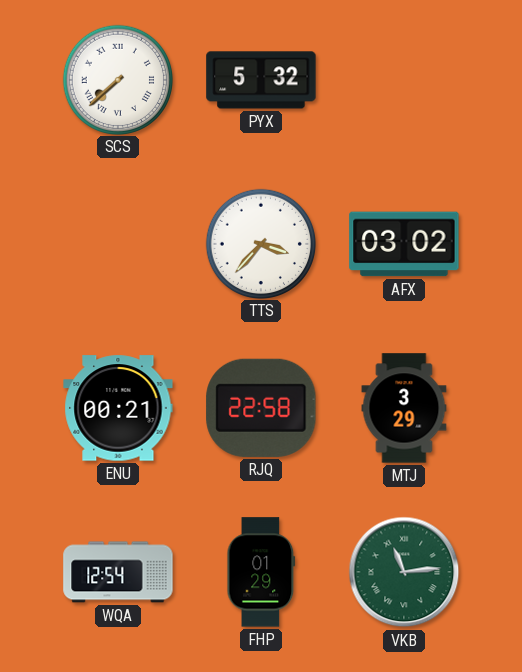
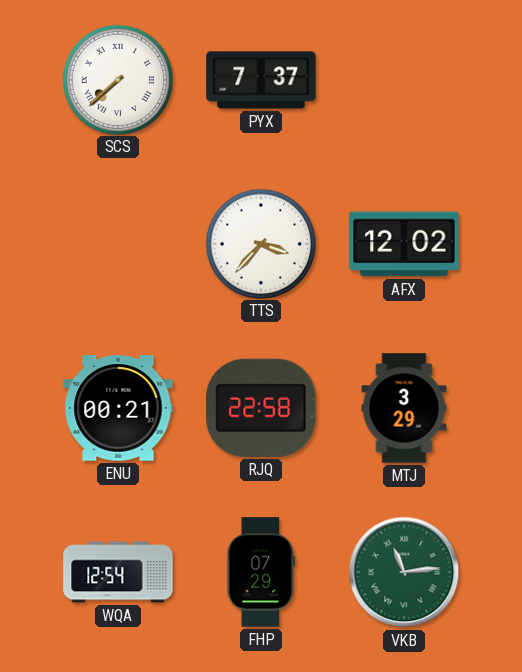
PYX: 5:32 -> 7:37
AFX: 03:02 -> 12:02
FHP: 01:29 -> 07:29
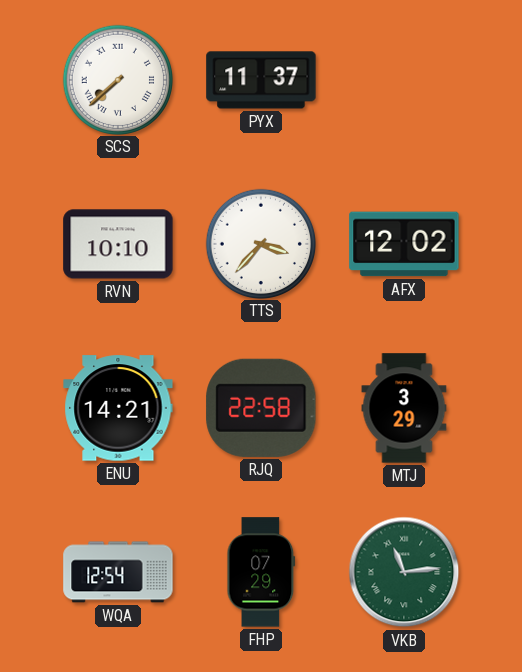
PYX: 7:37 -> 11:37
RVN: none -> 10:10
ENU: 00:21 -> 14:21
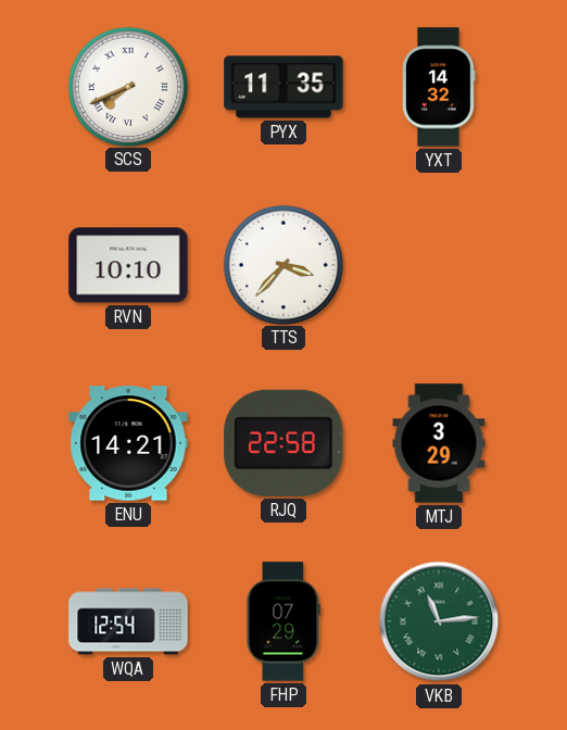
SCS: 7:38 -> 7:41
PYX: 11:37 -> 11:35
YXT: none -> 14:32
AFX: 12:02 -> none
